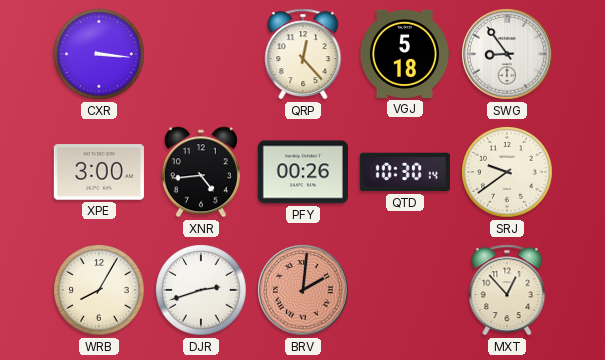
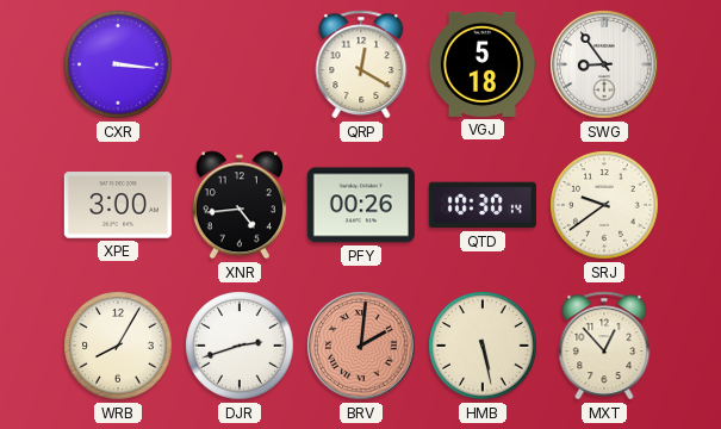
QRP: 12:23 -> 12:20
HMB: none -> 5:28
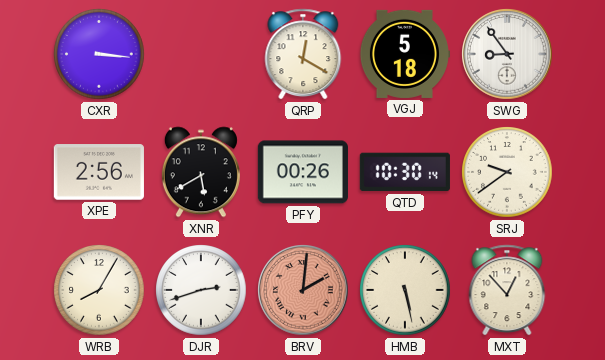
XPE: 3:00 -> 2:56
XNR: 4:44 -> 5:40
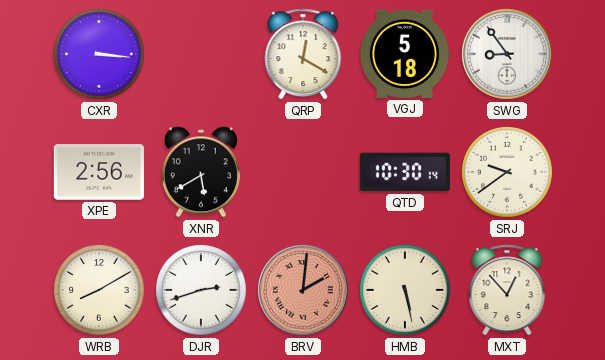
PFY: 00:26 -> none
WRB: 8:05 -> 8:10
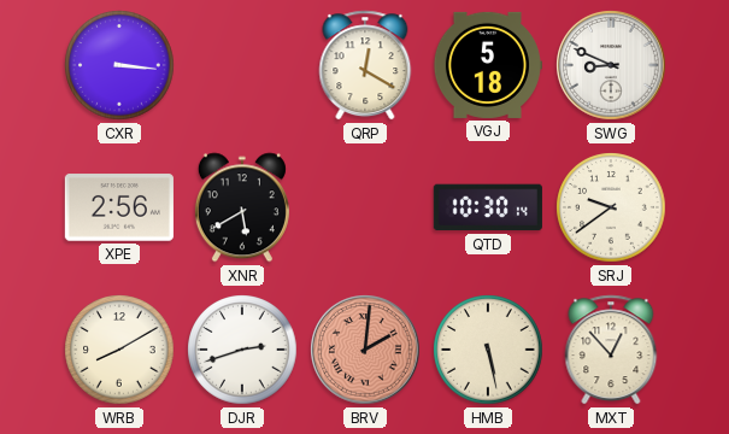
SWG: 8:54 -> 8:49
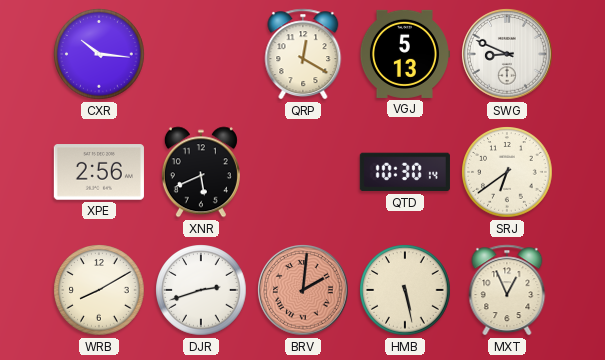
CXR: 3:16 -> 10:16
VGJ: 5:18 -> 5:13
XNR: 5:40 -> 5:41
SRJ: 9:39 -> 6:39
MXT: 12:53 -> 12:56
